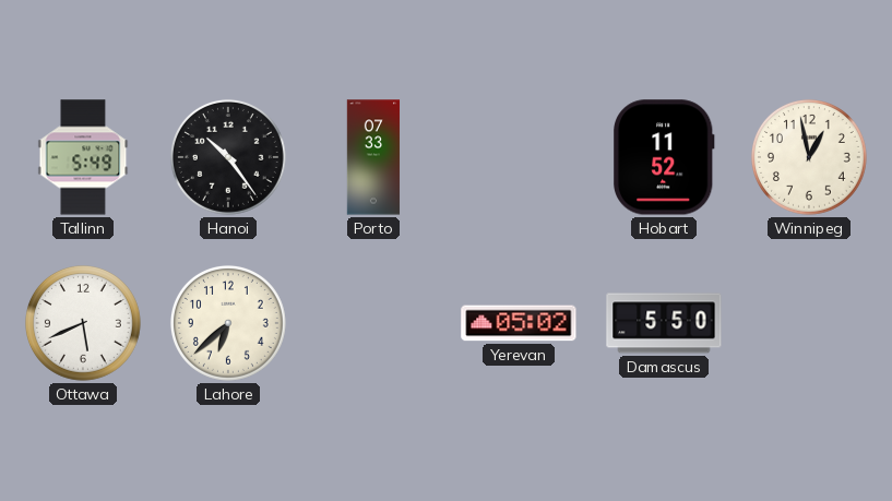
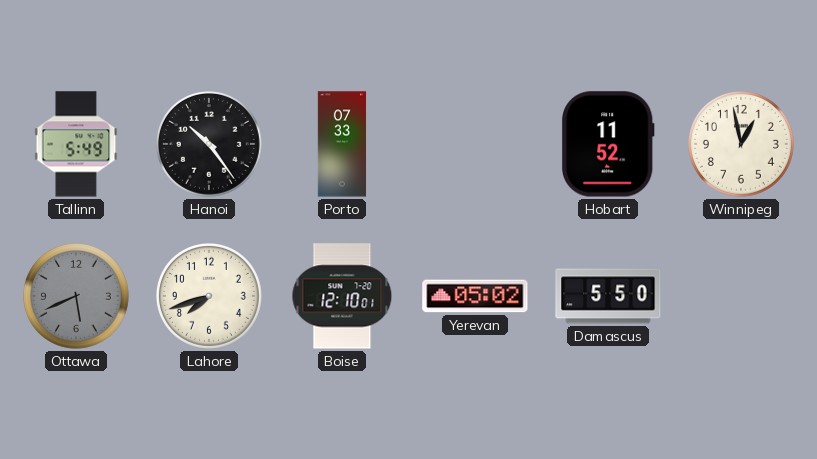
Ottawa dial: white -> grey
Lahore: 6:38 -> 7:42
Boise: none -> 12:10
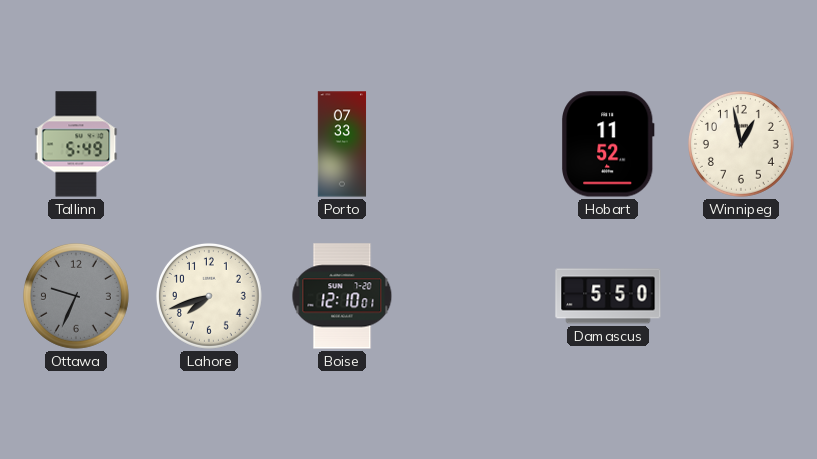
Hanoi: 10:24 -> none
Ottawa: 5:41 -> 9:34
Yerevan: 05:02 -> none
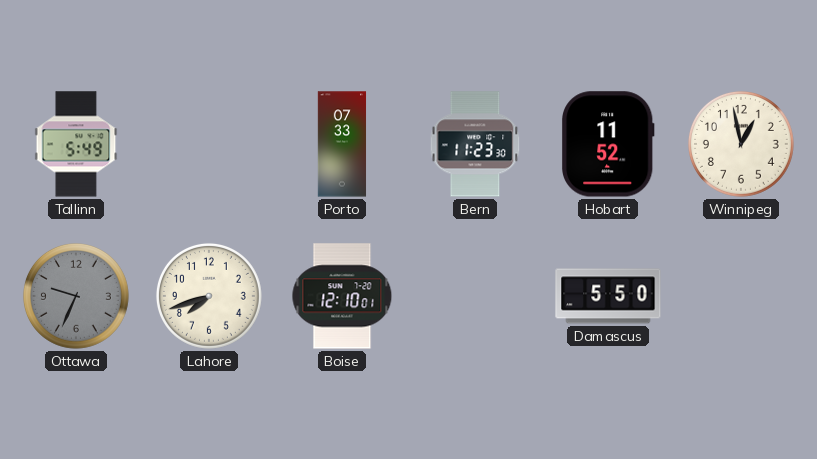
Bern: none -> 11:23
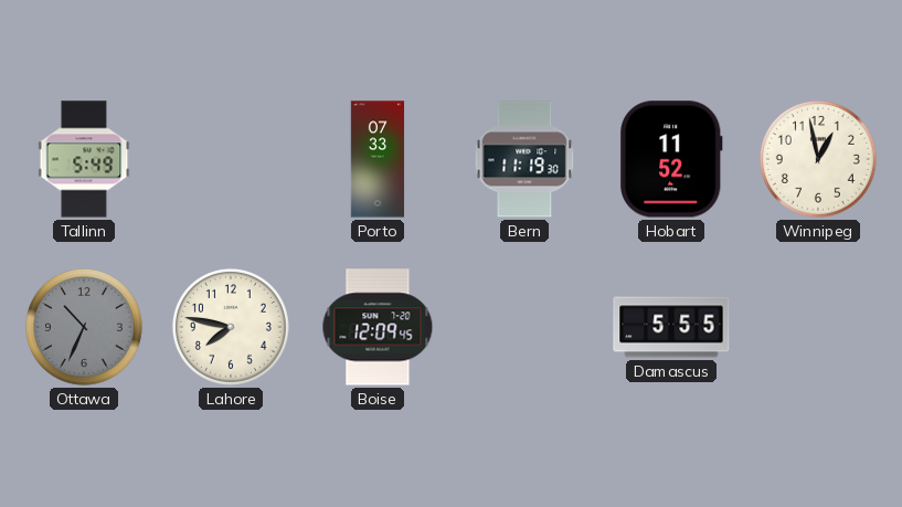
Bern: 11:23 -> 11:19
Ottawa: 9:34 -> 10:34
Lahore: 7:42 -> 7:47
Boise: 12:10 -> 12:09
Damascus: 5:50 -> 5:55
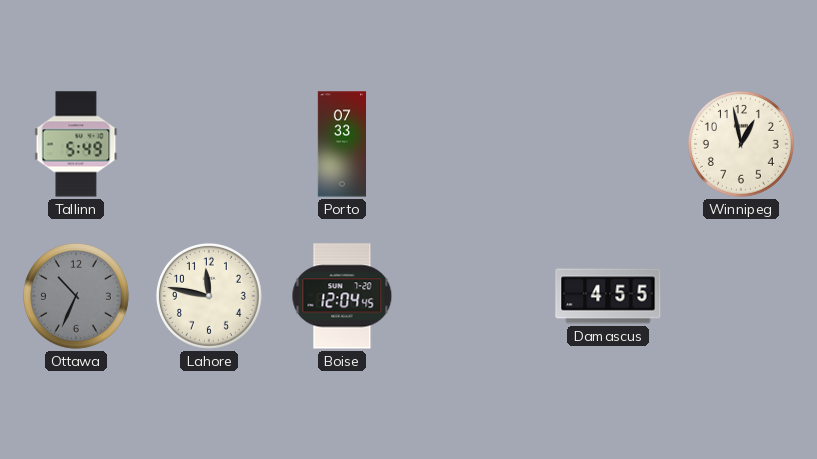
Bern: 11:19 -> none
Hobart: 11:52 -> none
Lahore: 7:47 -> 11:47
Boise: 12:09 -> 12:04
Damascus: 5:55 -> 4:55
